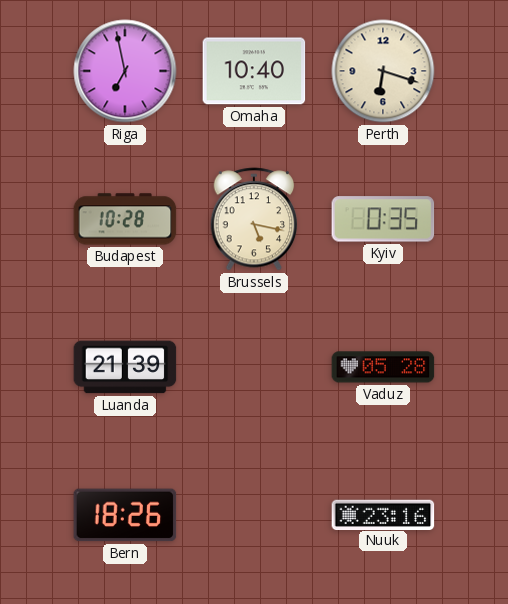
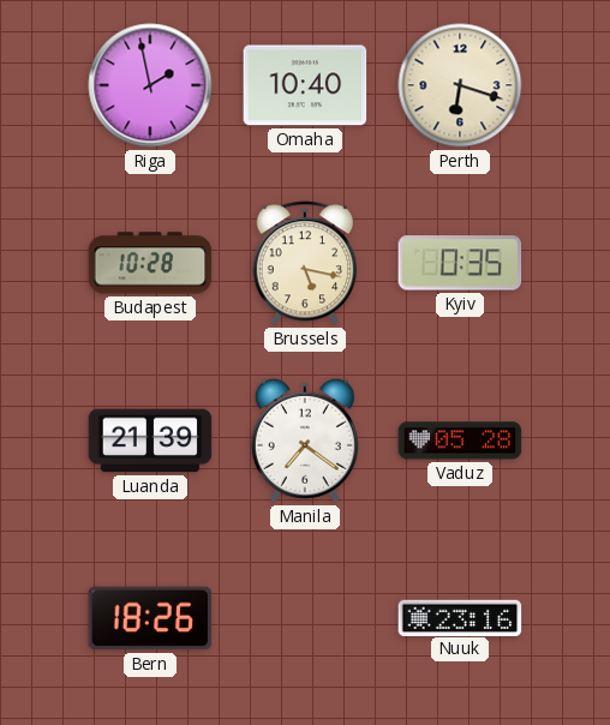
Riga: 6:58 -> 1:58
Manila: none -> 7:21
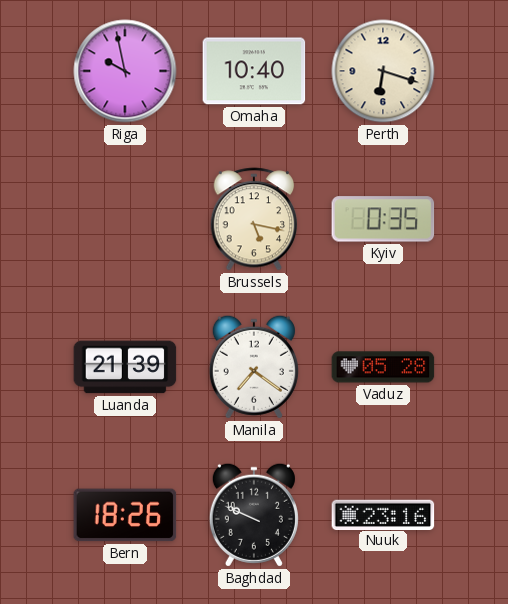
Riga: 1:58 -> 9:58
Budapest: 10:28 -> none
Baghdad: none -> 9:49
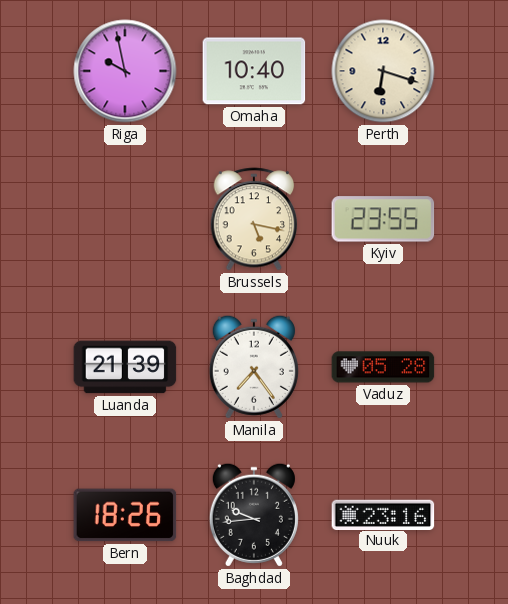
Kyiv: 0:35 -> 23:55
Manila: 7:21 -> 7:24
Baghdad: 9:49 -> 9:44
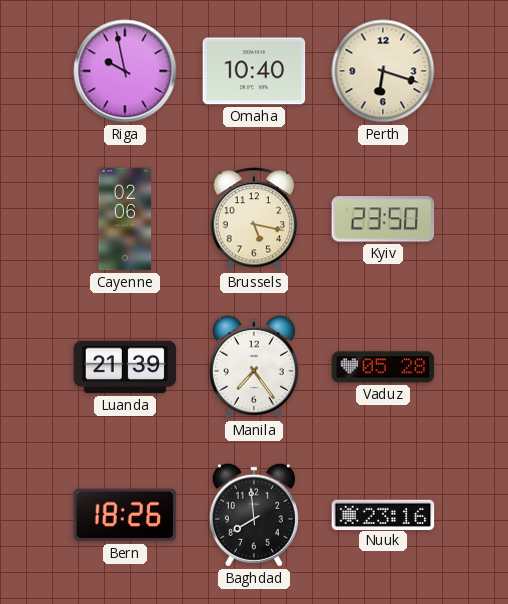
Cayenne: none -> 02:06
Kyiv: 23:55 -> 23:50
Baghdad: 9:44 -> 7:59
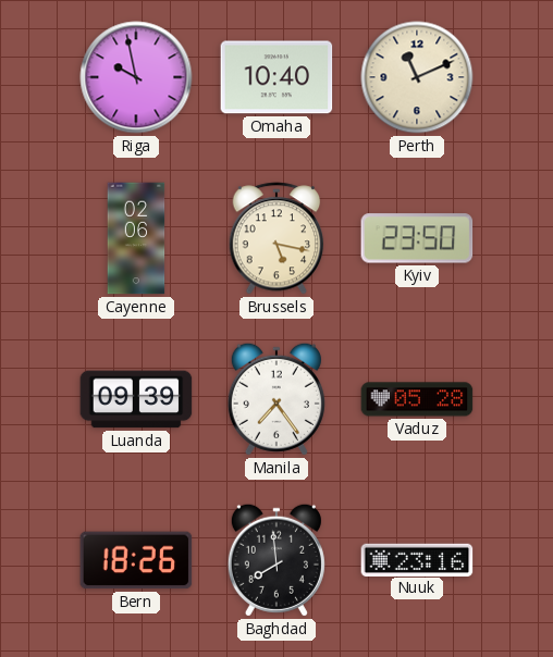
Perth: 6:18 -> 11:11
Luanda: 21:39 -> 09:39
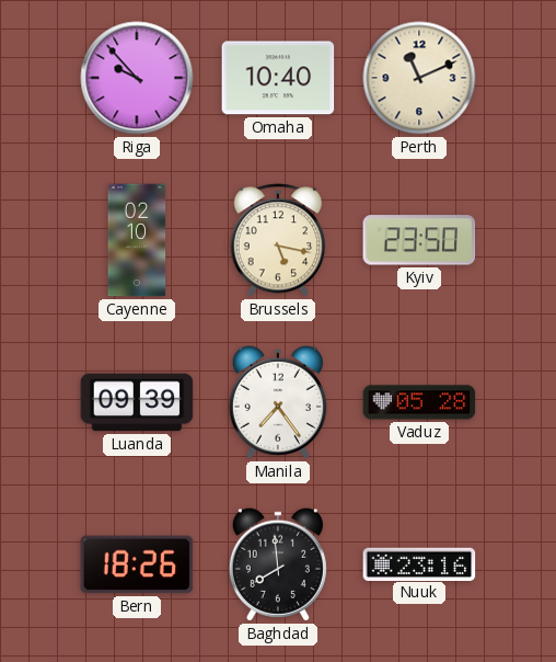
Riga: 9:58 -> 9:53
Cayenne: 02:06 -> 02:10
